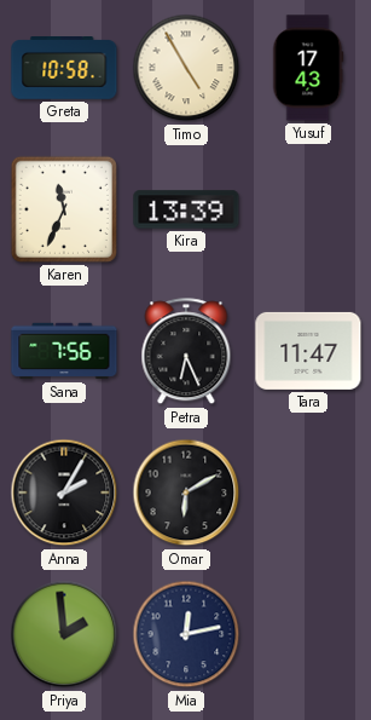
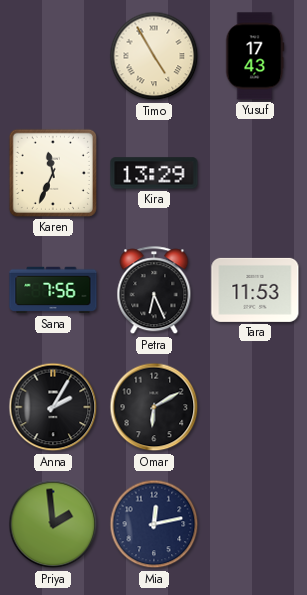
Greta: 10:58 -> none
Kira: 13:39 -> 13:29
Tara: 11:47 -> 11:53
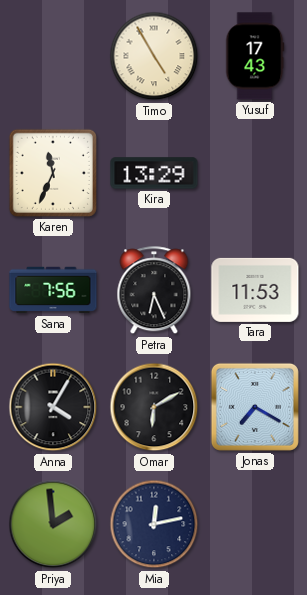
Anna: 2:05 -> 4:05
Jonas: none -> 7:20
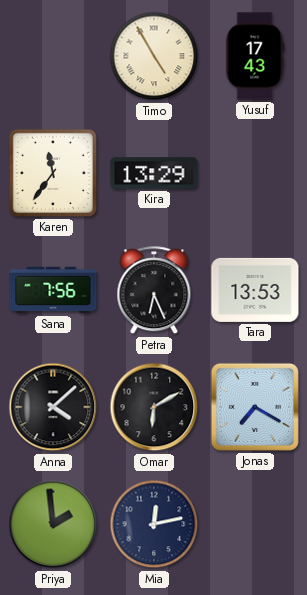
Karen: 11:34 -> 11:36
Tara: 11:53 -> 13:53
Anna: 4:05 -> 4:08
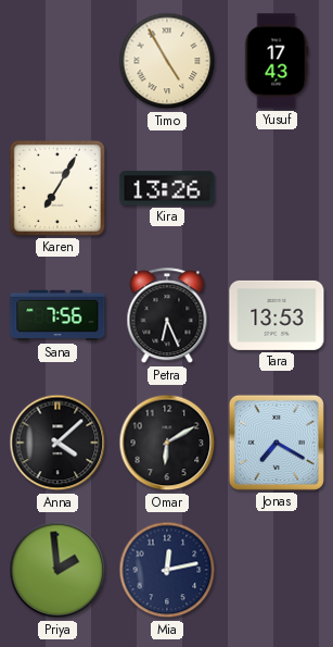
Karen: 11:36 -> 7:05
Kira: 13:29 -> 13:26
